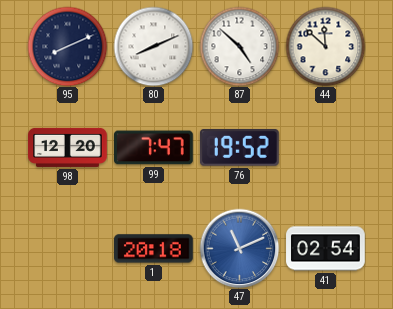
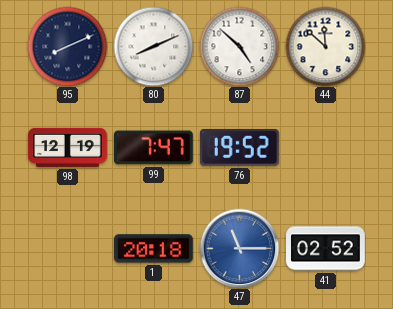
98: 12:20 -> 12:19
47: 11:11 -> 11:15
41: 02:54 -> 02:52
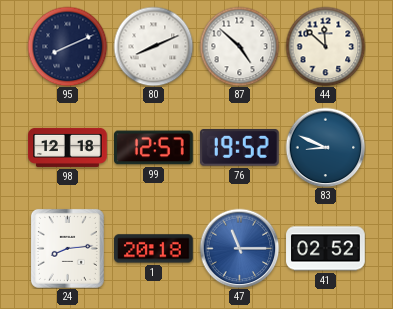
98: 12:19 -> 12:18
99: 7:47 -> 12:57
83: none -> 8:49
24: none -> 8:14
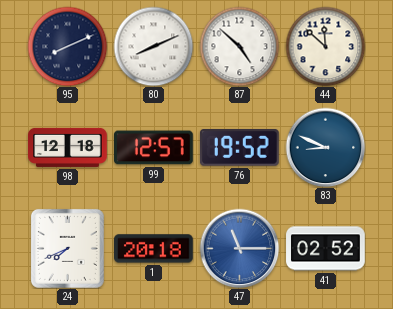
24: 8:14 -> 7:41
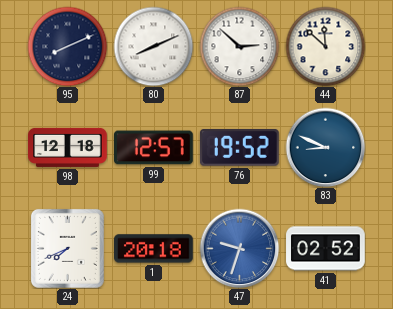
87: 4:52 -> 2:52
47: 11:15 -> 9:33
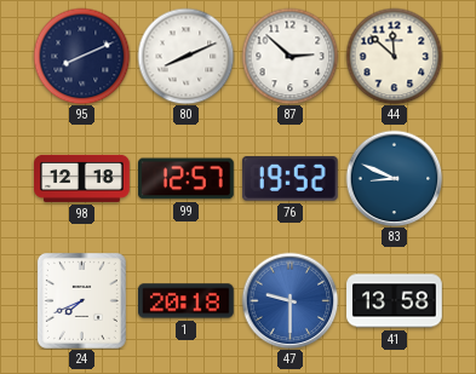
47: 9:33 -> 9:30
41: 02:52 -> 13:58
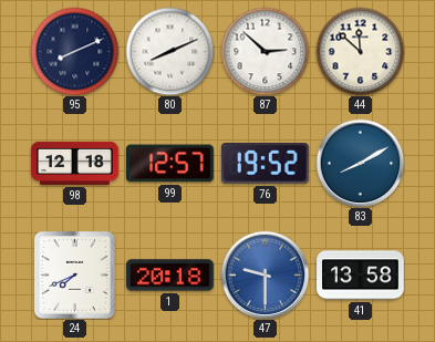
83: 8:49 -> 8:10
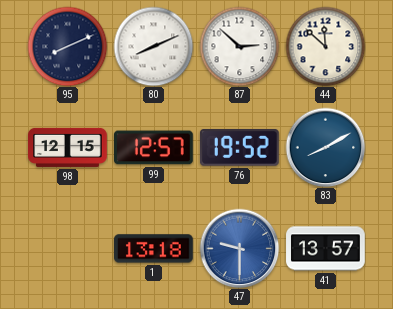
98: 12:18 -> 12:15
24: 7:41 -> none
1: 20:18 -> 13:18
41: 13:58 -> 13:57
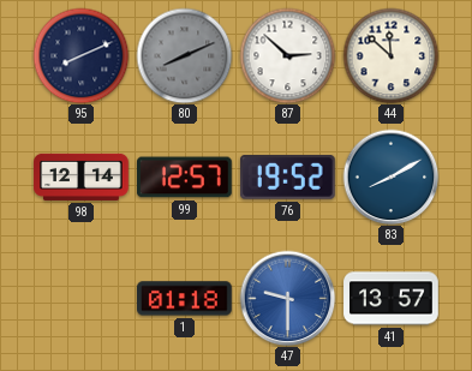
80 dial: white -> grey
98: 12:15 -> 12:14
1: 13:18 -> 01:18
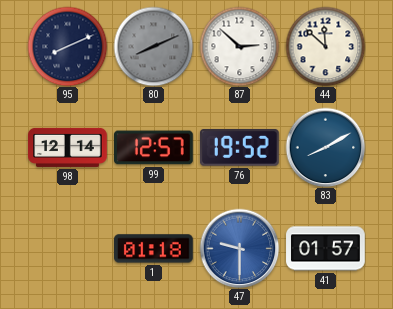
41: 13:57 -> 01:57
